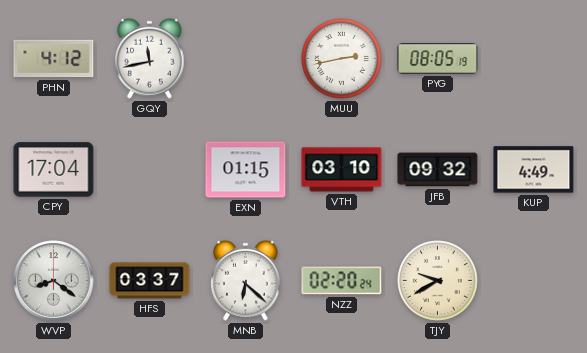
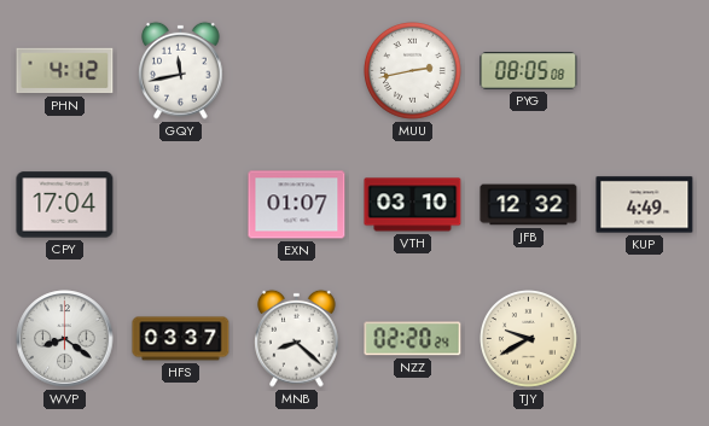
PYG: 08:05:19 -> 08:05:08
EXN: 01:15 -> 01:07
JFB: 09:32 -> 12:32
MNB: 6:22 -> 8:22
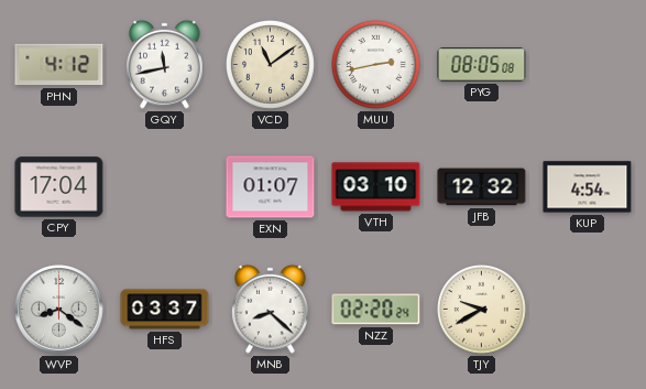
VCD: none -> 11:09
KUP: 4:49 -> 4:54
